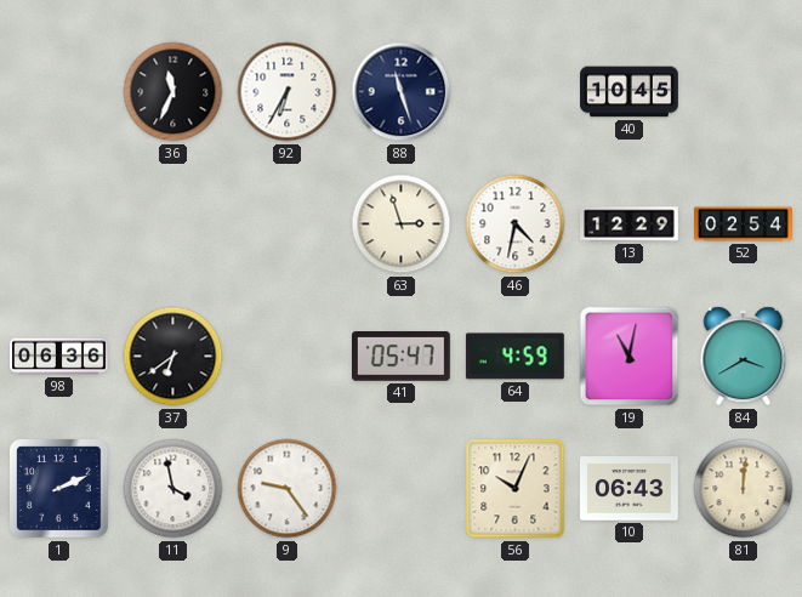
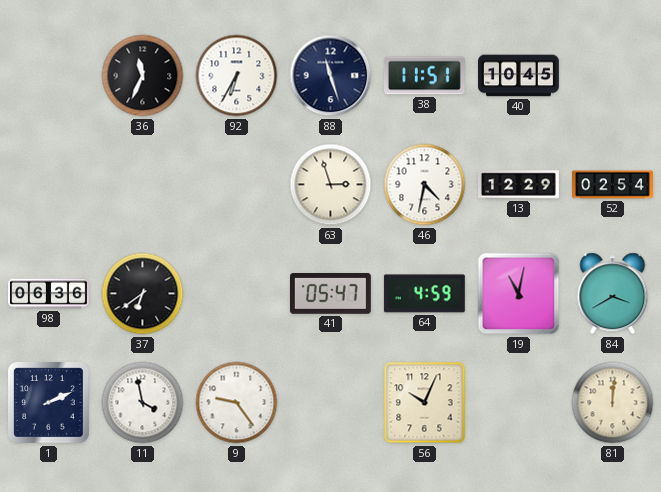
38: none -> 11:51
10: 06:43 -> none
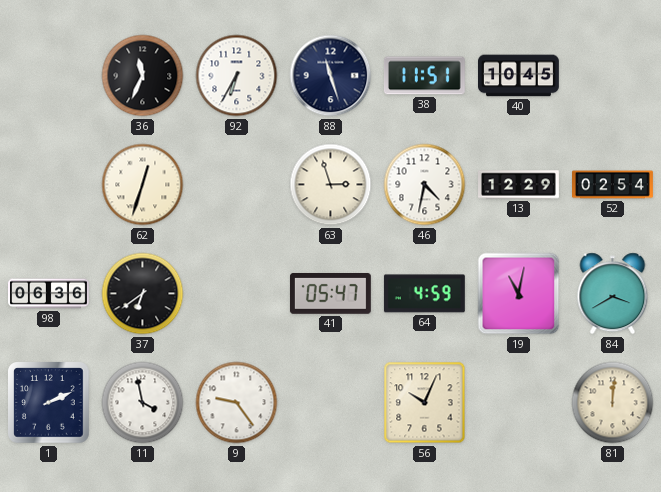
62: none -> 12:33
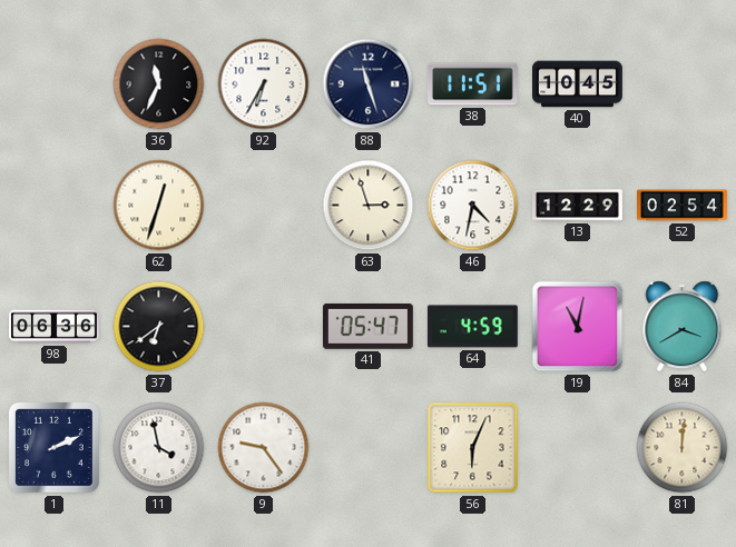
56: 10:04 -> 6:04
